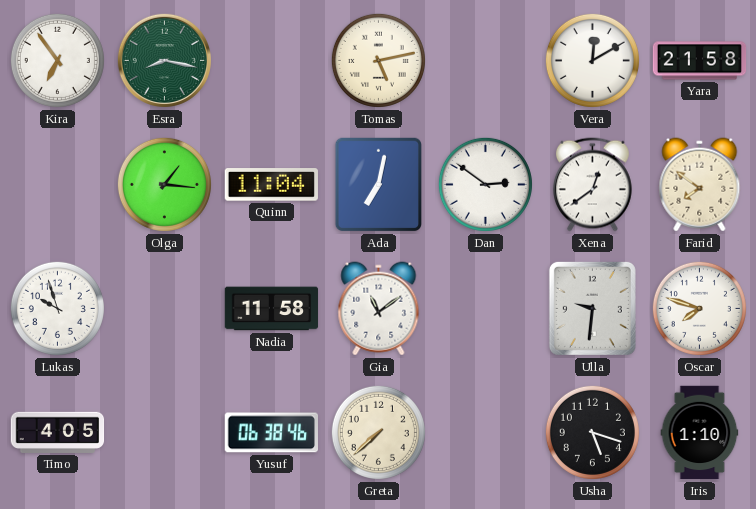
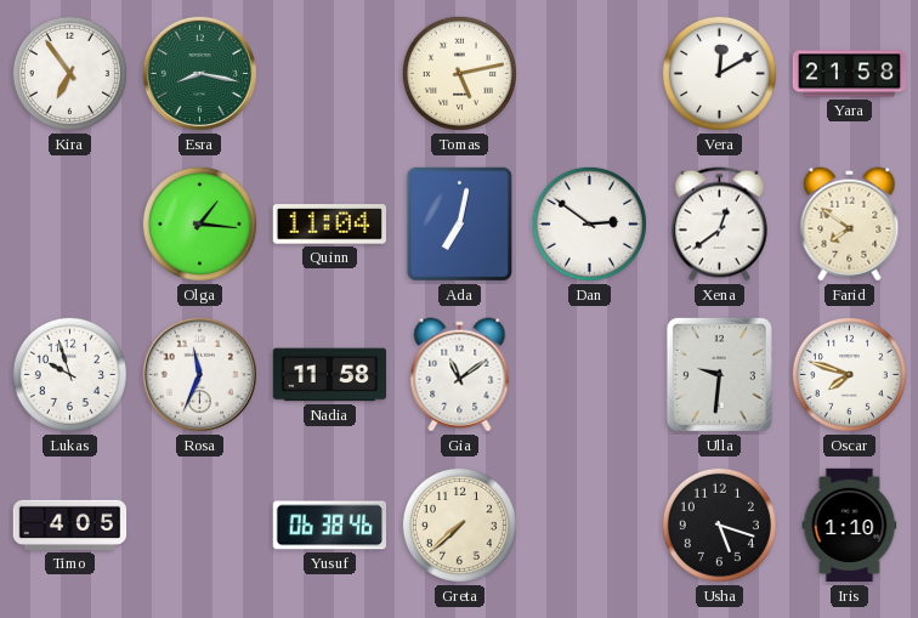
Rosa: none -> 11:34
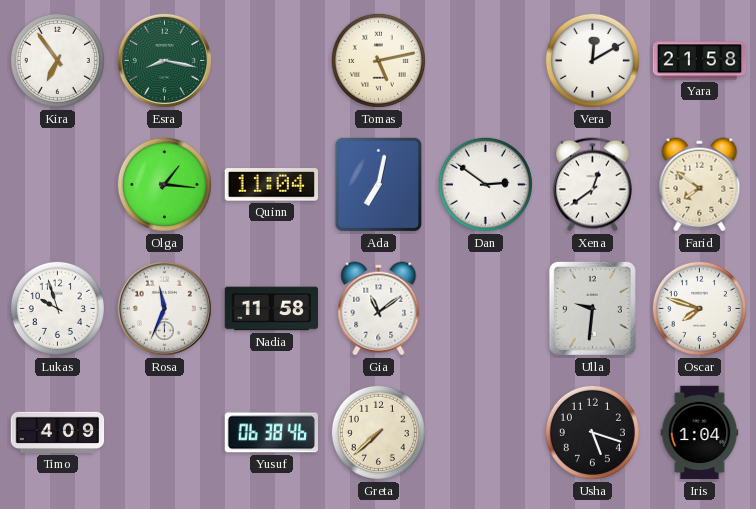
Timo: 4:05 -> 4:09
Iris: 1:10 -> 1:04
